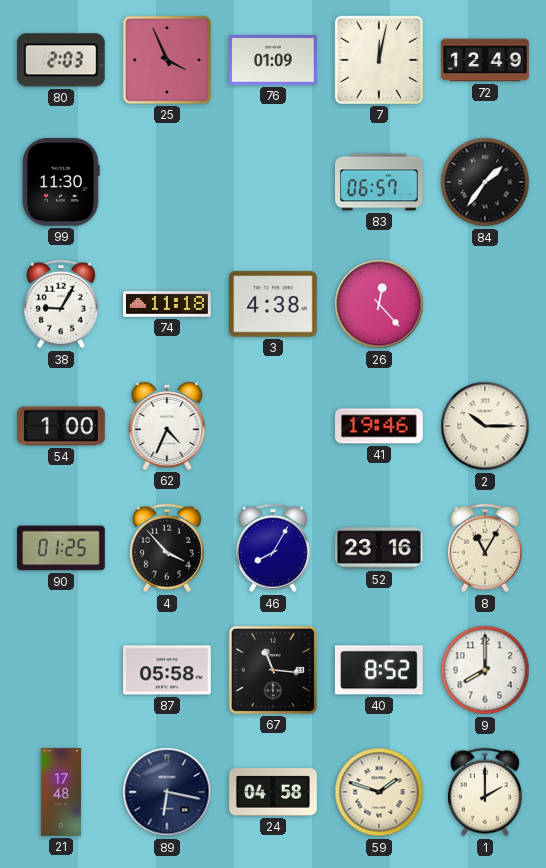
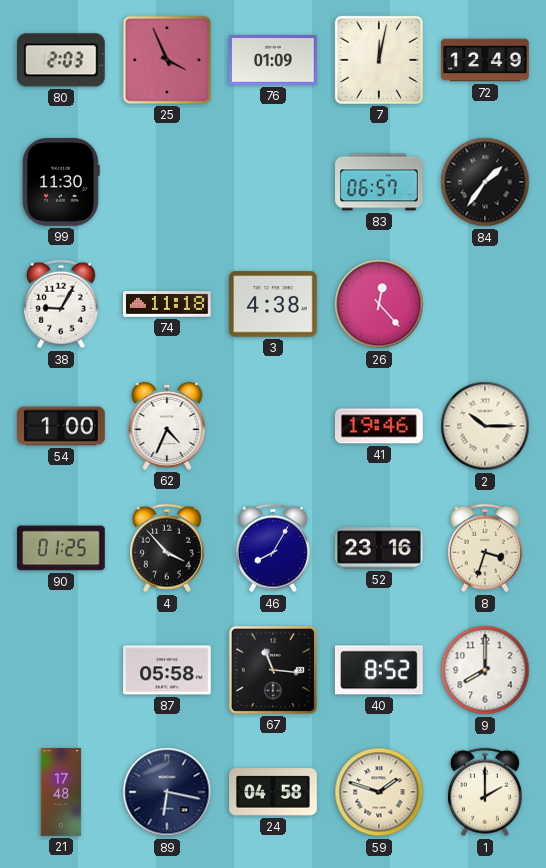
8: 11:05 -> 3:33
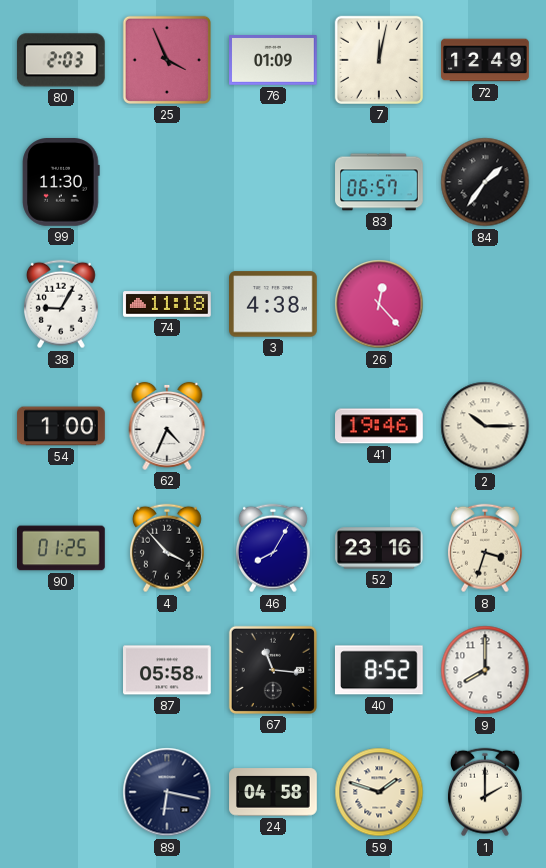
21: 17:48 -> none
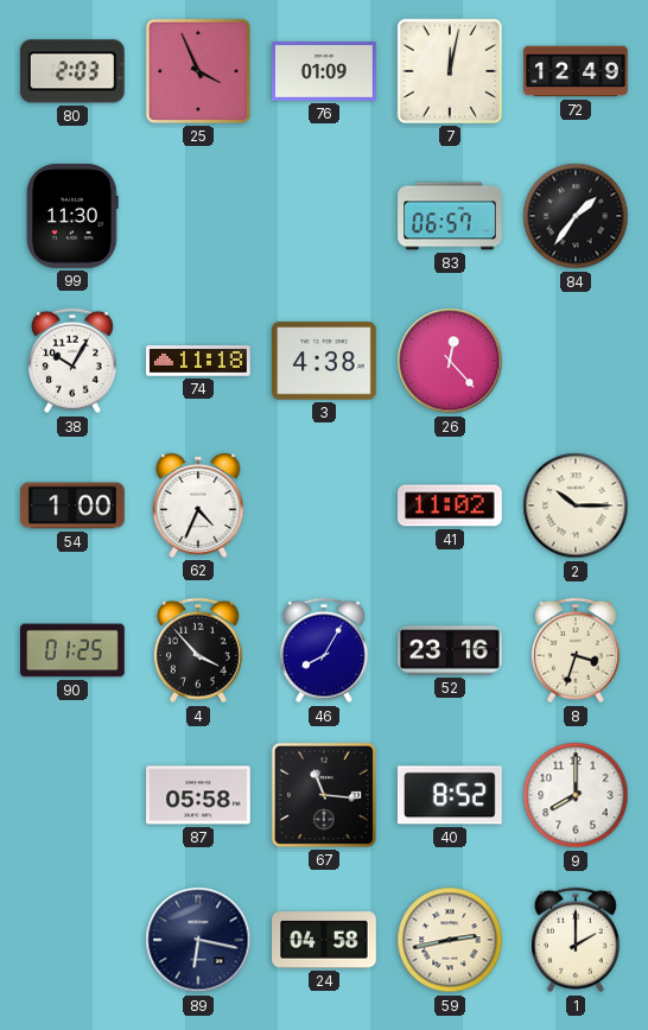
38: 9:05 -> 10:05
41: 19:46 -> 11:02
59: 1:48 -> 2:43
